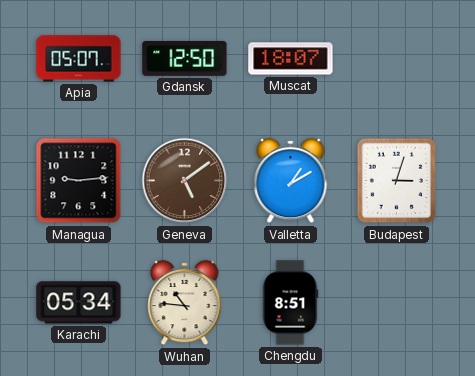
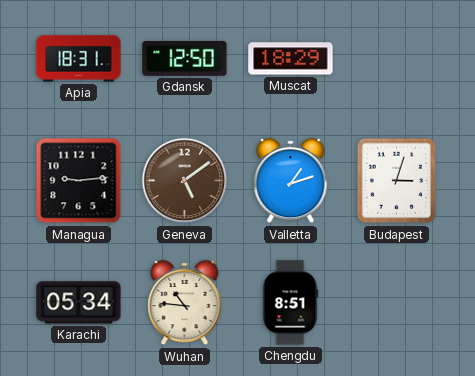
Apia: 05:07 -> 18:31
Muscat: 18:07 -> 18:29
Valletta: 1:10 -> 1:12
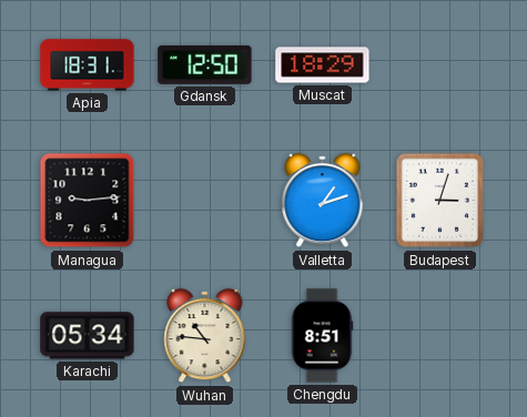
Geneva: 5:09 -> none
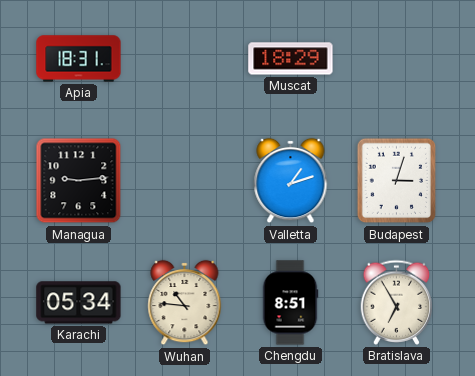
Gdansk: 12:50 -> none
Bratislava: none -> 6:55
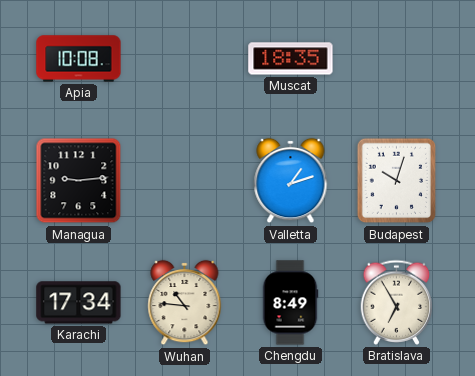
Apia: 18:31 -> 10:08
Muscat: 18:29 -> 18:35
Budapest: 3:03 -> 10:03
Karachi: 05:34 -> 17:34
Chengdu: 8:51 -> 8:49
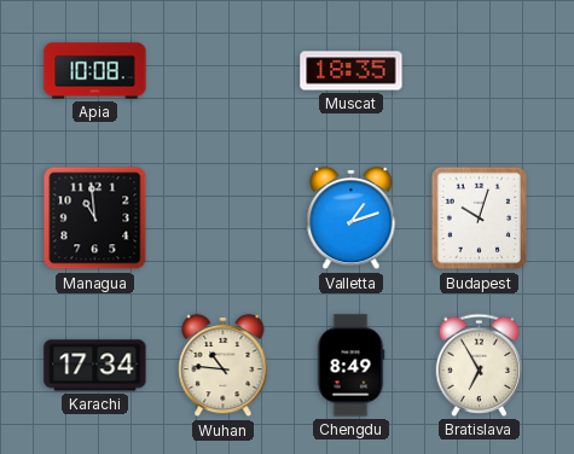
Managua: 9:14 -> 10:59
